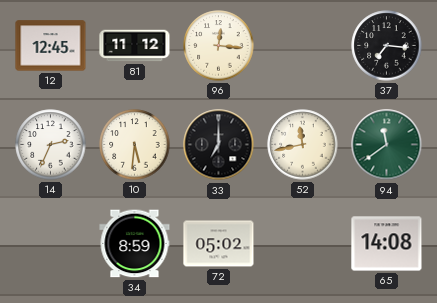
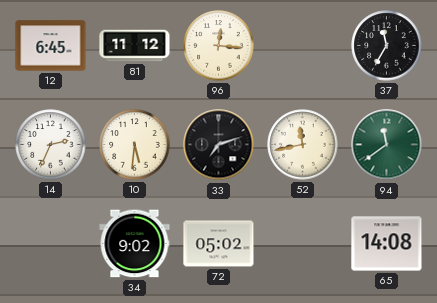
12: 12:45 -> 6:45
37: 7:16 -> 11:35
33: 7:00 -> 7:12
34: 8:59 -> 9:02
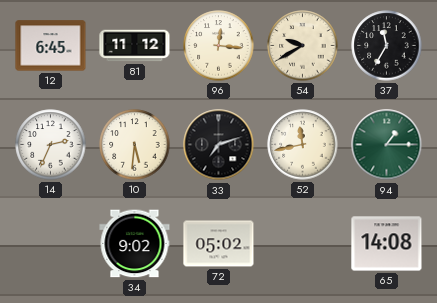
54: none -> 9:40
94: 11:39 -> 1:15
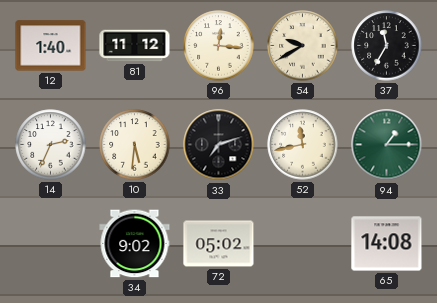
12: 6:45 -> 1:40
